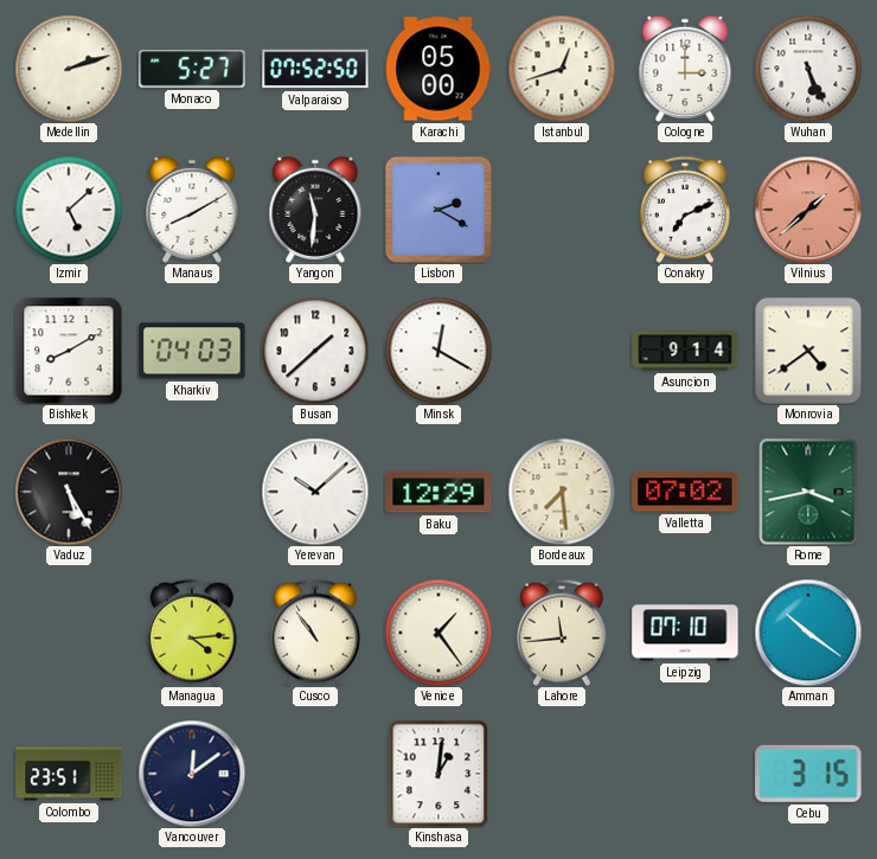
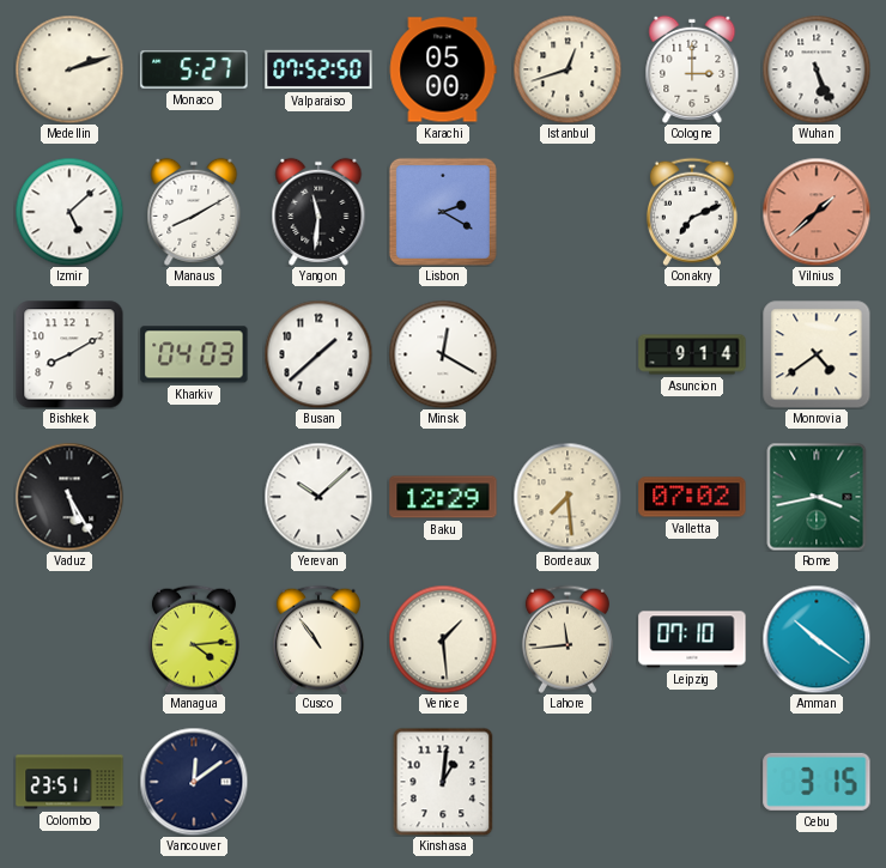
Venice: 1:24 -> 1:29
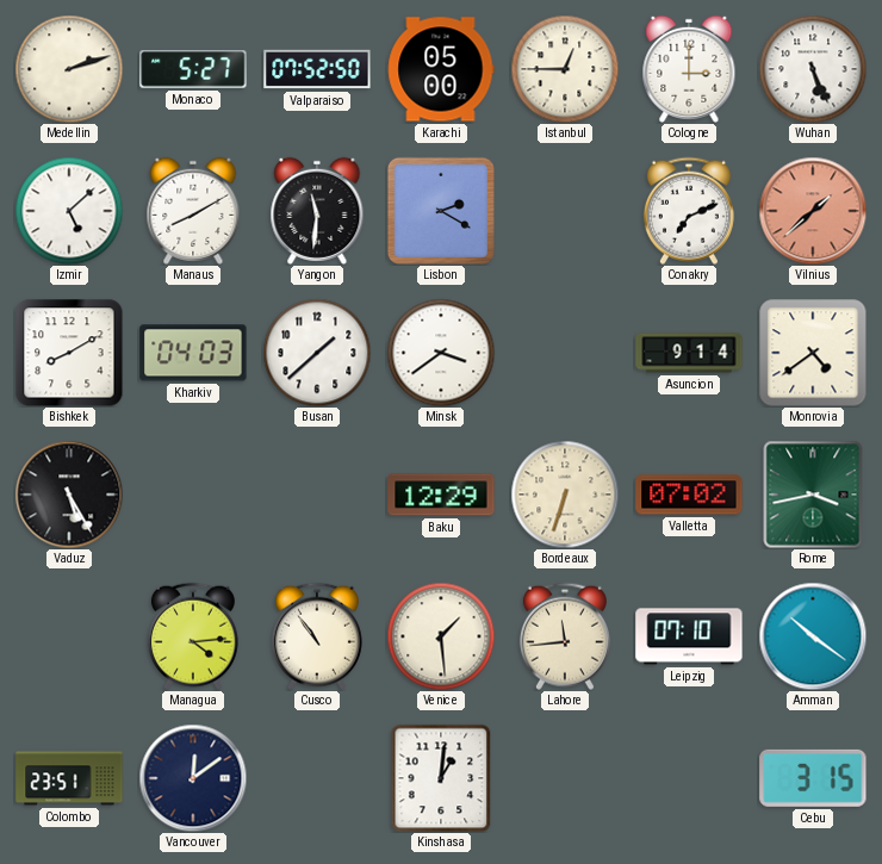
Istanbul: 12:42 -> 12:45
Minsk: 12:20 -> 3:39
Yerevan: 10:08 -> none
Bordeaux: 7:29 -> 6:33
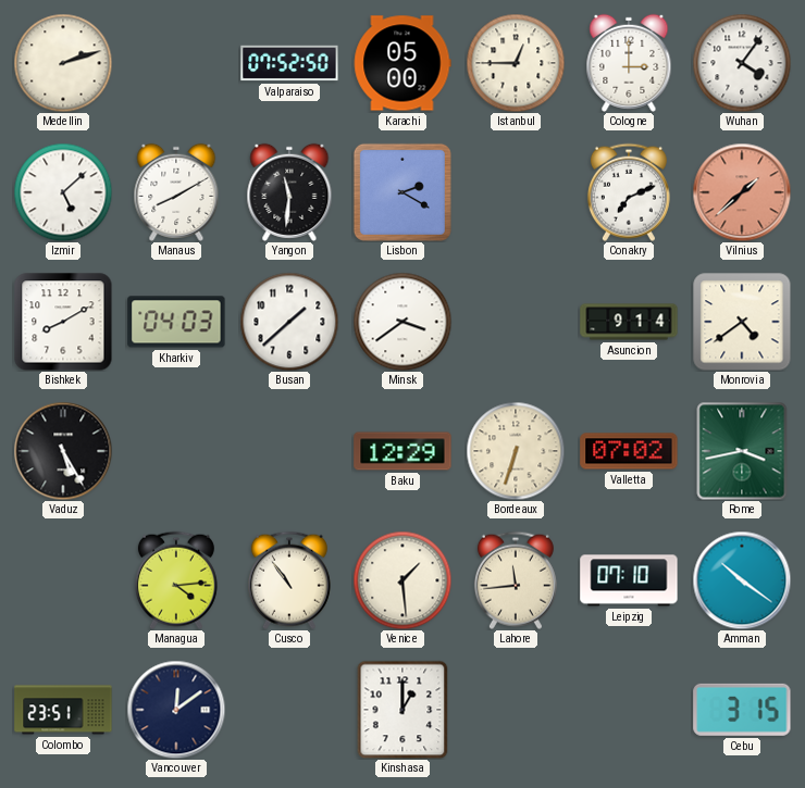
Monaco: 5:27 -> none
Wuhan: 5:26 -> 4:06
Kinshasa: 1:01 -> 1:00
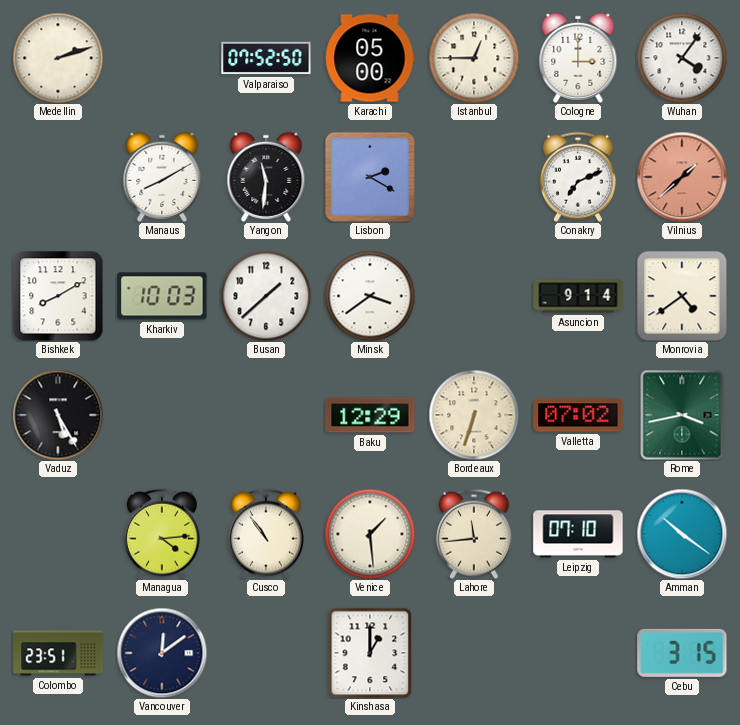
Izmir: 5:08 -> none
Kharkiv: 04:03 -> 10:03
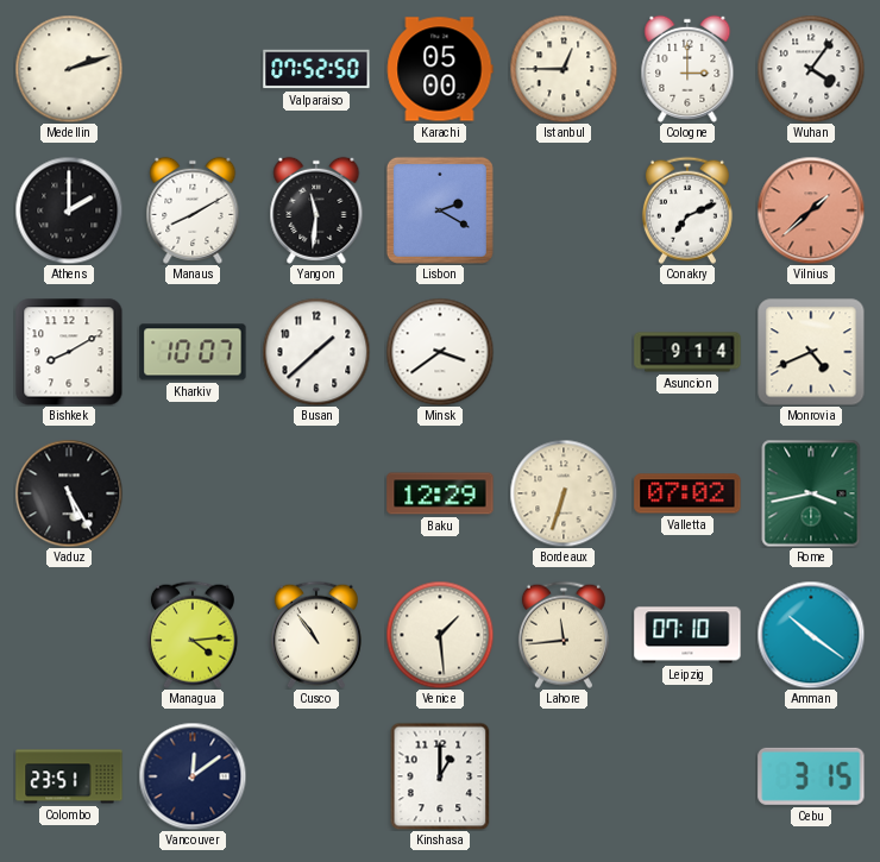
Athens: none -> 2:00
Kharkiv: 10:03 -> 10:07
Monrovia: 4:39 -> 4:41
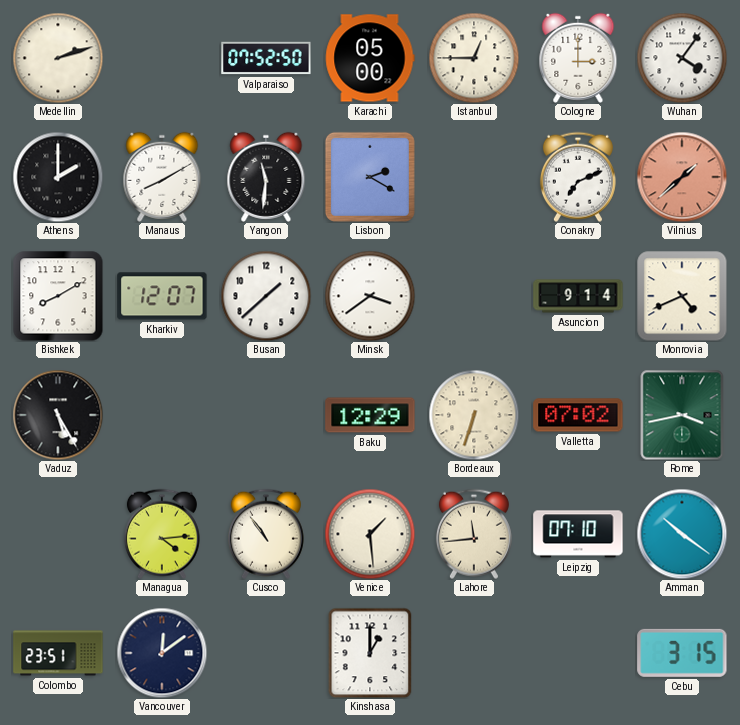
Kharkiv: 10:07 -> 12:07
